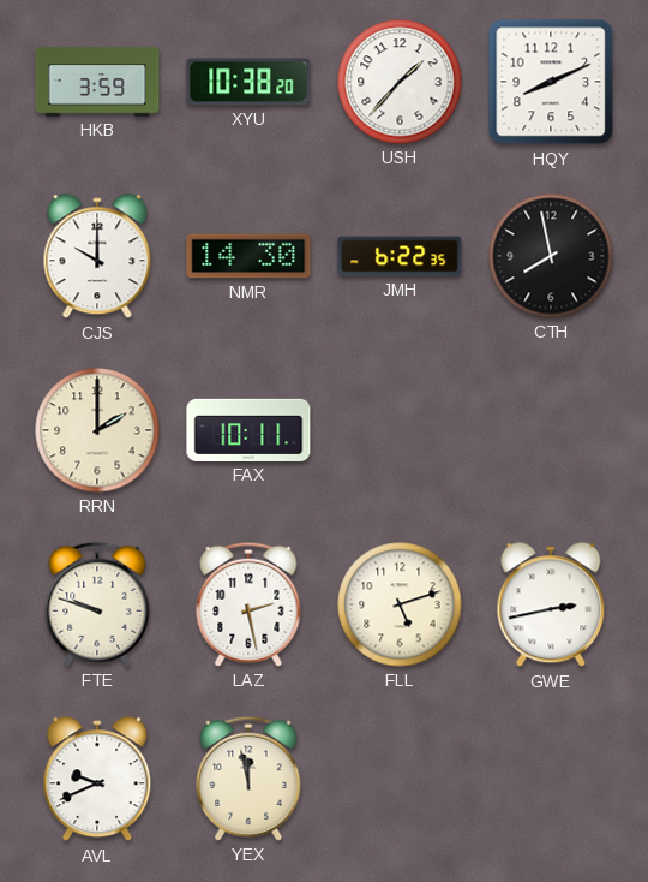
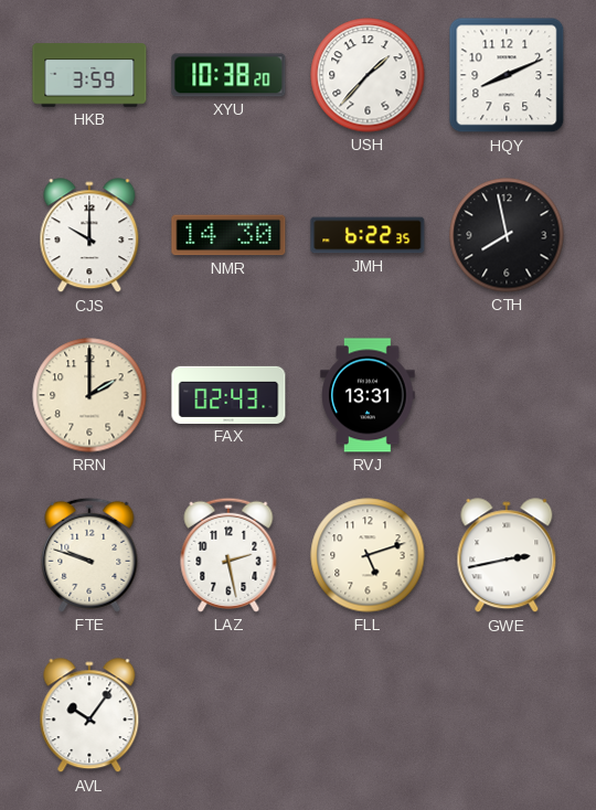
FAX: 10:11 -> 02:43
RVJ: none -> 13:31
AVL: 9:41 -> 10:06
YEX: 11:58 -> none
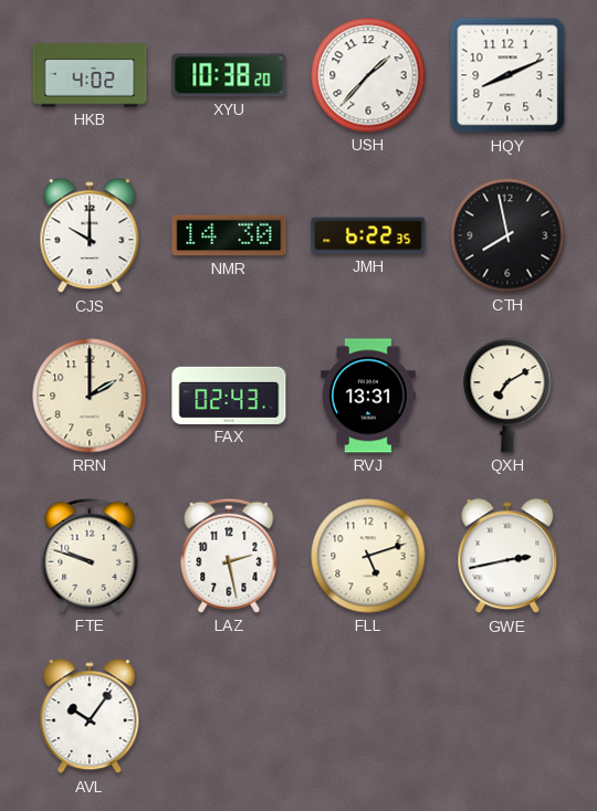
HKB: 3:59 -> 4:02
QXH: none -> 7:10
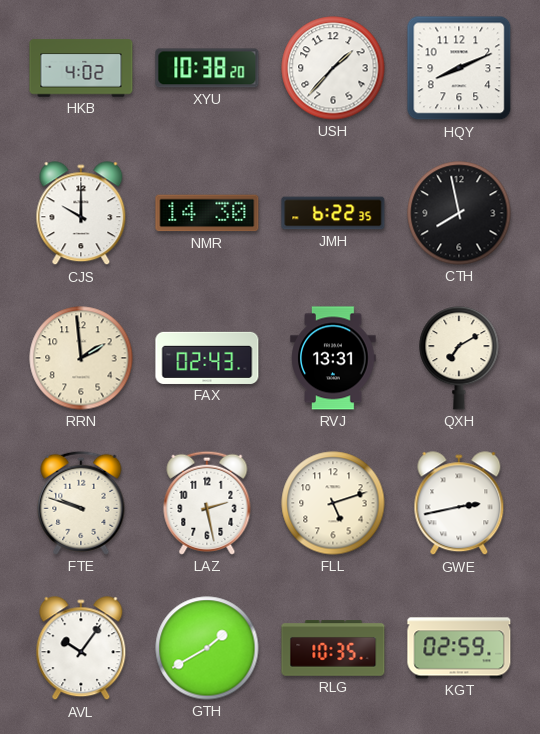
RRN: 2:00 -> 1:59
GTH: none -> 1:40
RLG: none -> 10:35
KGT: none -> 02:59
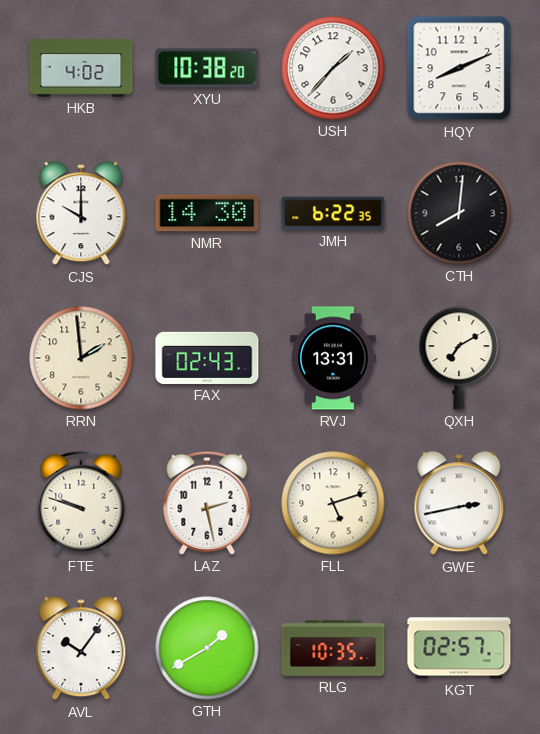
CTH: 7:58 -> 8:01
KGT: 02:59 -> 02:57
